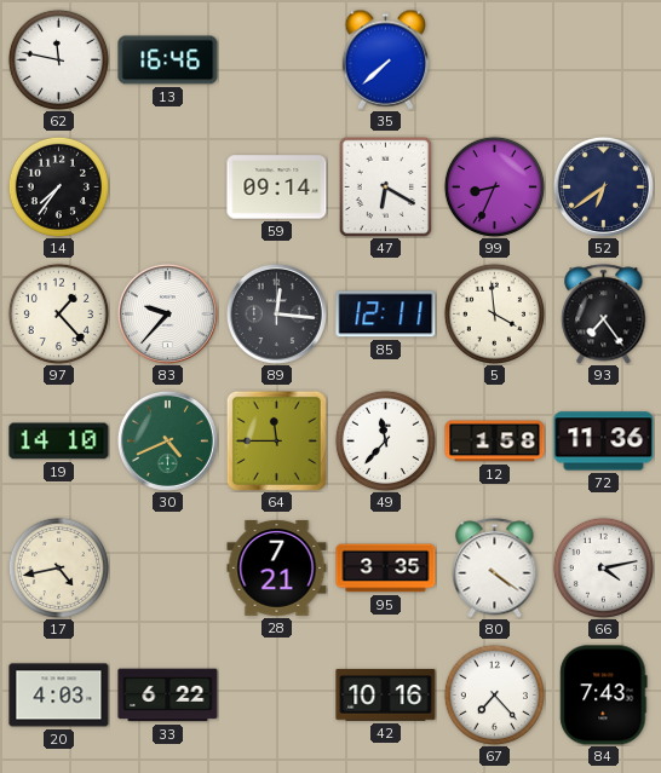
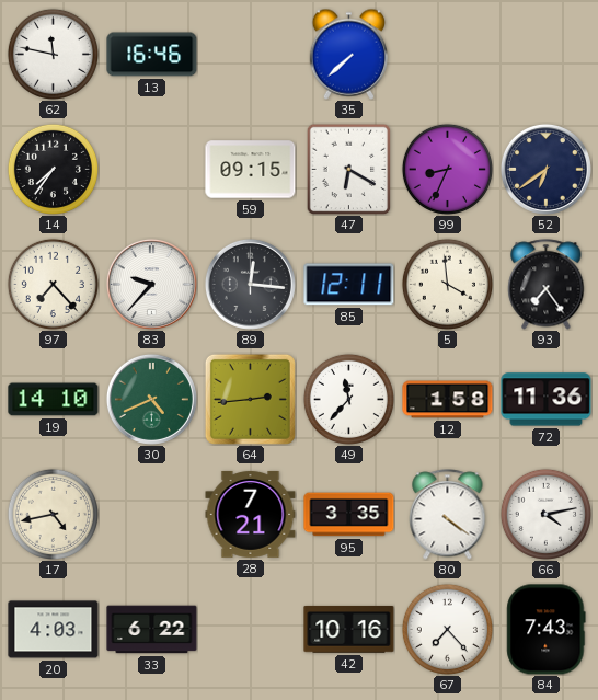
59: 09:14 -> 09:15
97: 1:23 -> 7:23
64: 11:45 -> 2:44
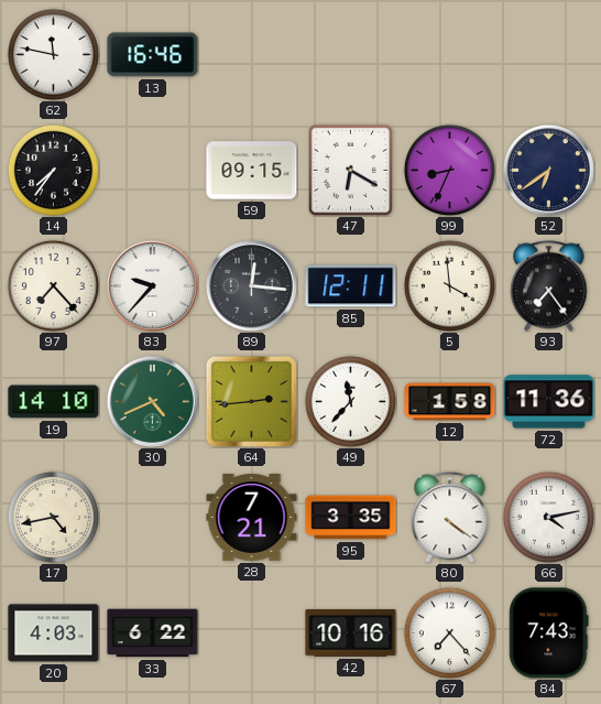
35: 7:38 -> none
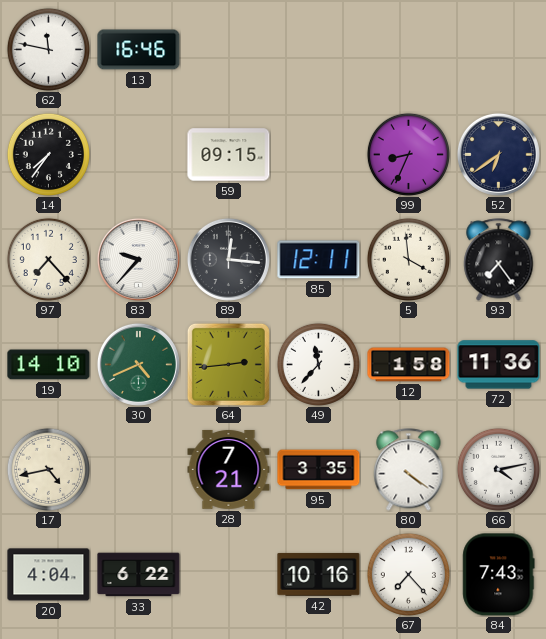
47: 6:20 -> none
20: 4:03 -> 4:04
